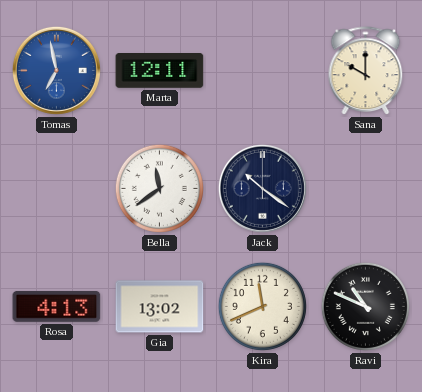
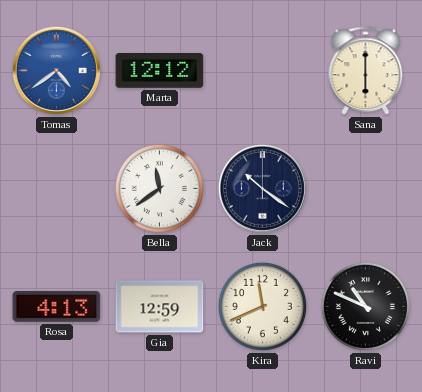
Tomas: 6:58 -> 4:39
Marta: 12:11 -> 12:12
Sana: 10:00 -> 6:00
Gia: 13:02 -> 12:59
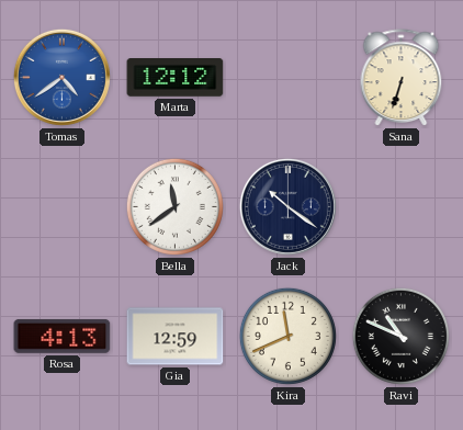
Sana: 6:00 -> 6:33
